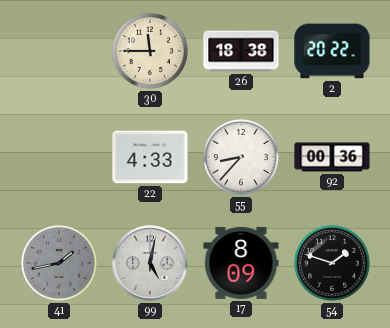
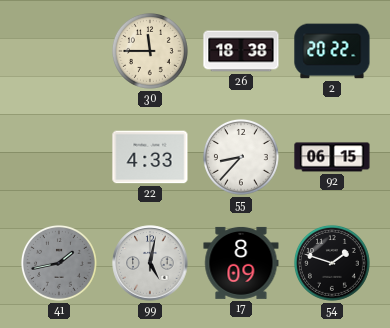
92: 00:36 -> 06:15
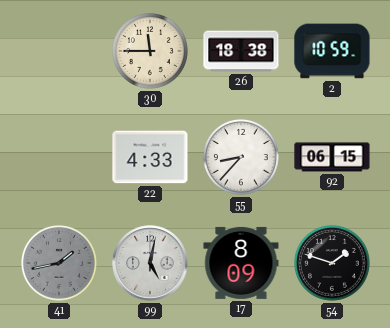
2: 20:22 -> 10:59
